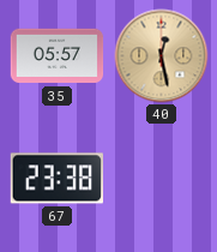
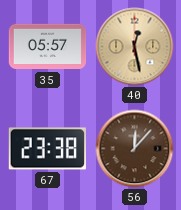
56: none -> 12:07
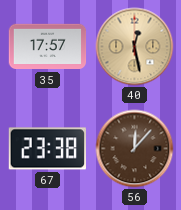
35: 05:57 -> 17:57
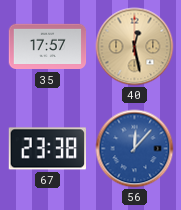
56 dial: brown -> blue
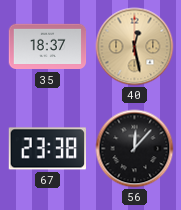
35: 17:57 -> 18:37
56 dial: blue -> black
